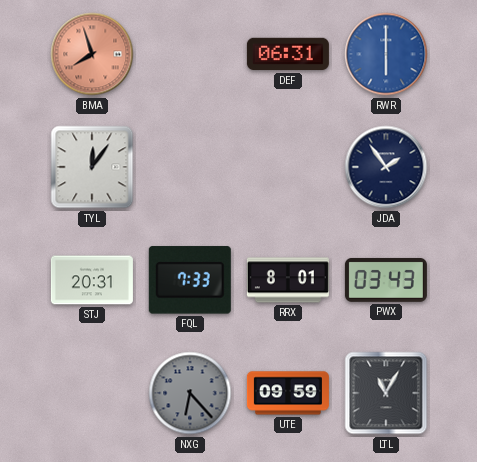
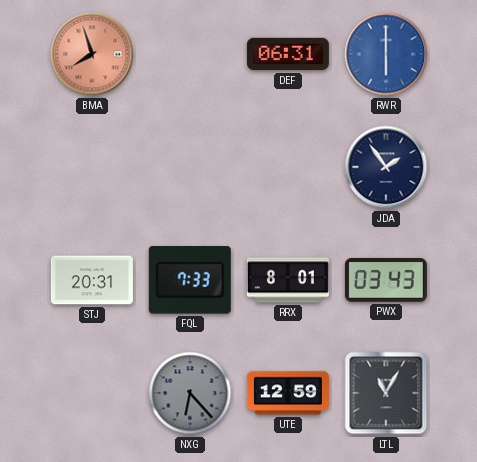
TYL: 12:06 -> none
UTE: 09:59 -> 12:59
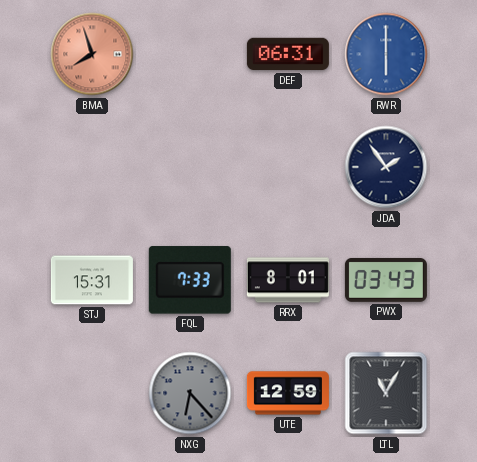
STJ: 20:31 -> 15:31
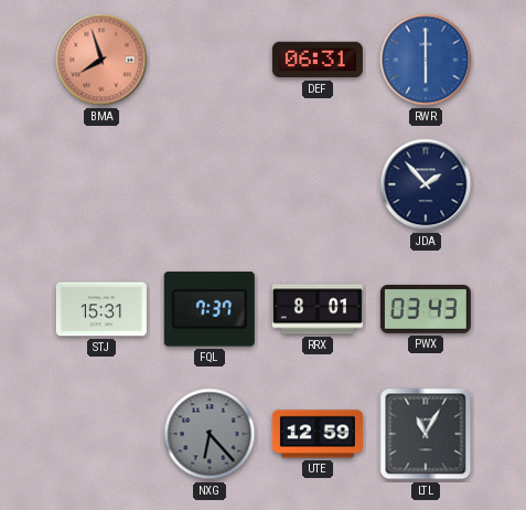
JDA: 1:54 -> 1:53
FQL: 7:33 -> 7:37
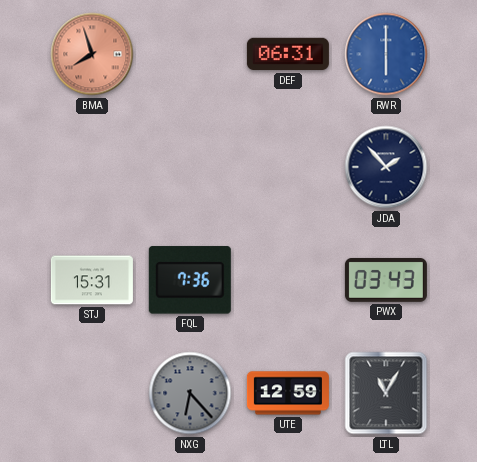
FQL: 7:37 -> 7:36
RRX: 8:01 -> none
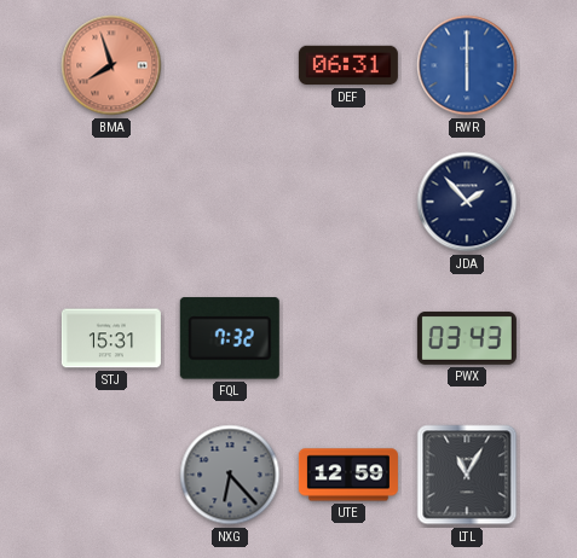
FQL: 7:36 -> 7:32
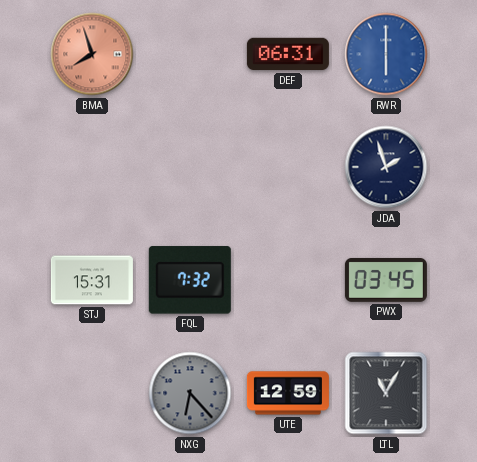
JDA: 1:53 -> 1:57
PWX: 03:43 -> 03:45
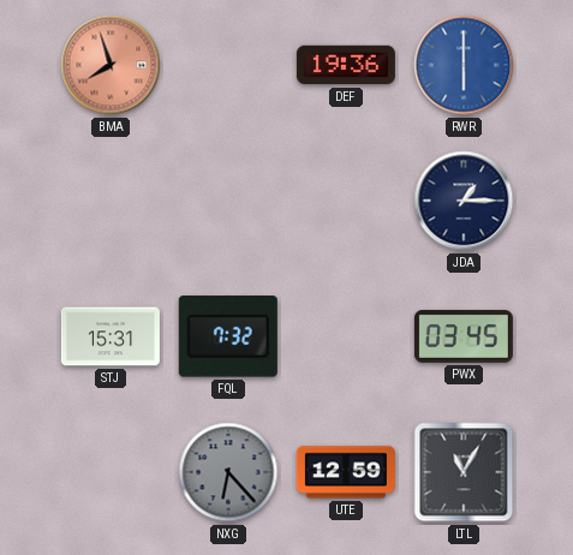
DEF: 06:31 -> 19:36
JDA: 1:57 -> 1:15
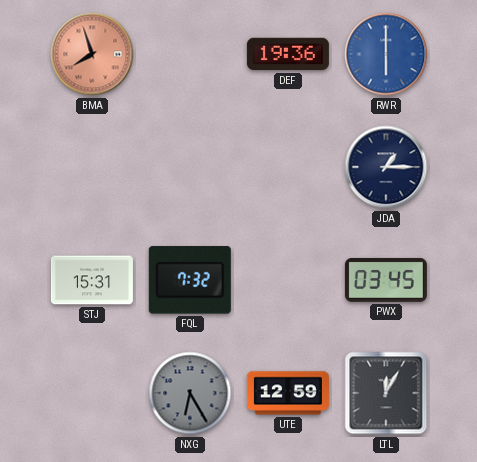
NXG: 6:23 -> 6:25
LTL: 11:05 -> 12:05
